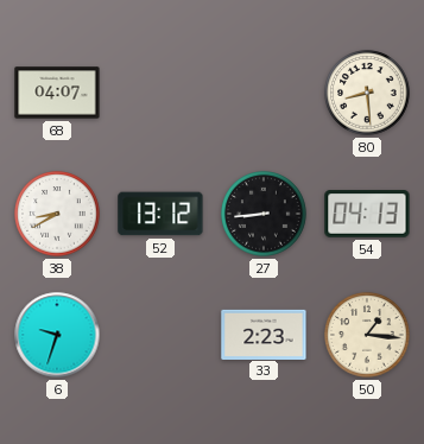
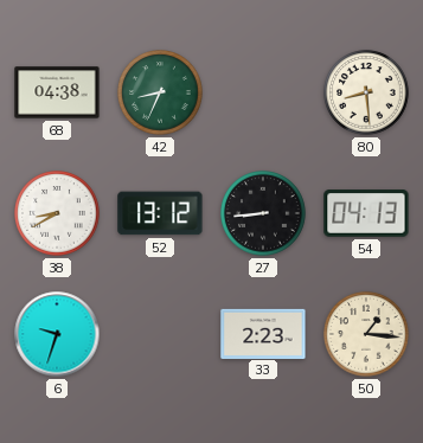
68: 04:07 -> 04:38
42: none -> 8:34
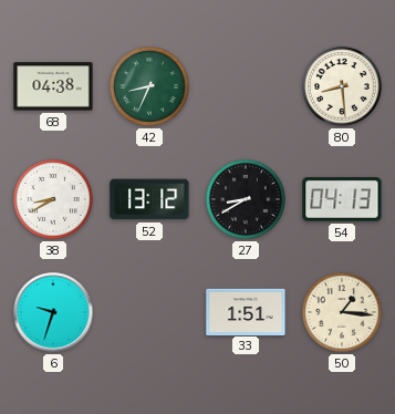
27: 8:44 -> 8:40
33: 2:23 -> 1:51
